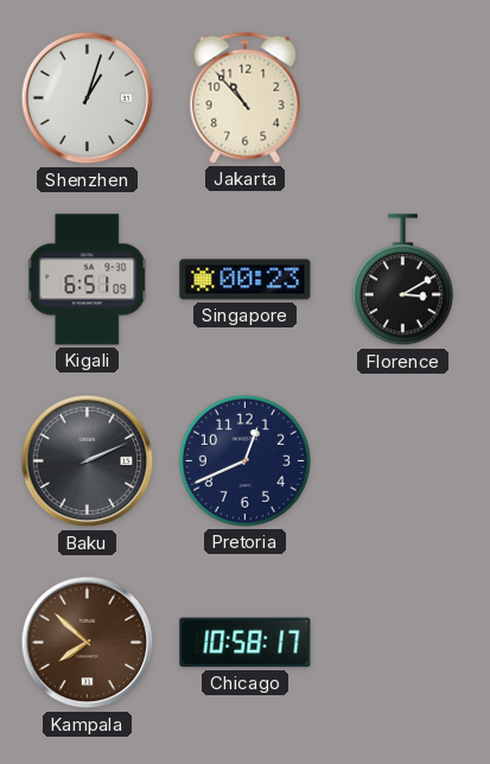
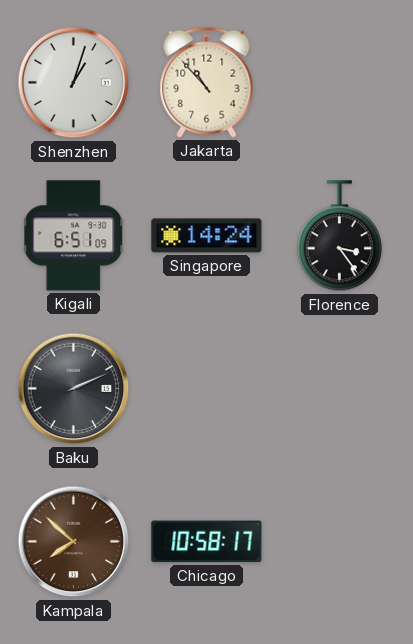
Singapore: 00:23 -> 14:24
Florence: 3:10 -> 3:24
Pretoria: 12:41 -> none
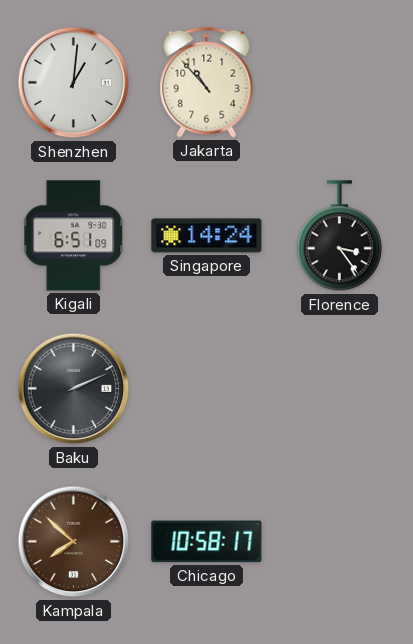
Shenzhen: 1:03 -> 1:01
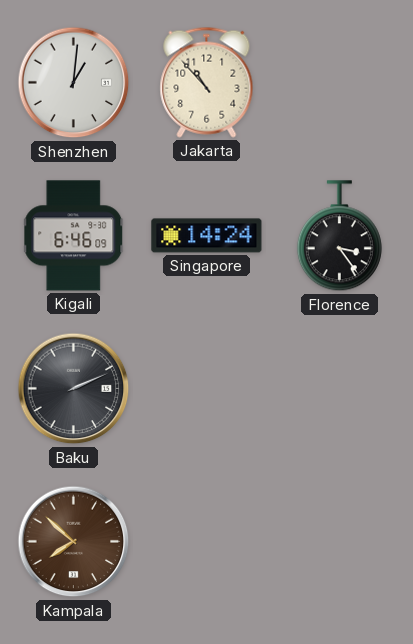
Kigali: 6:51 -> 6:46
Chicago: 10:58 -> none
